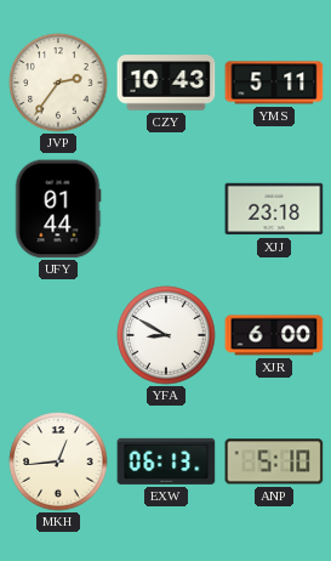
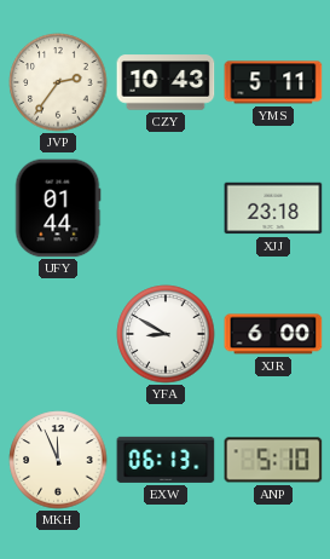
MKH: 12:44 -> 11:56
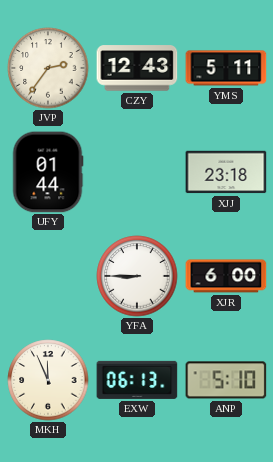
CZY: 10:43 -> 12:43
YFA: 8:50 -> 8:45
